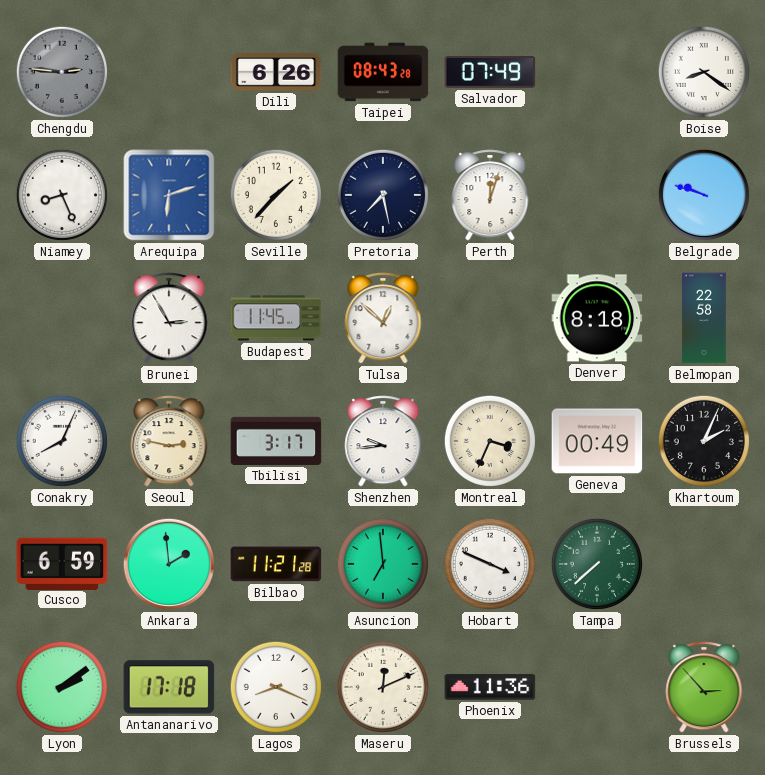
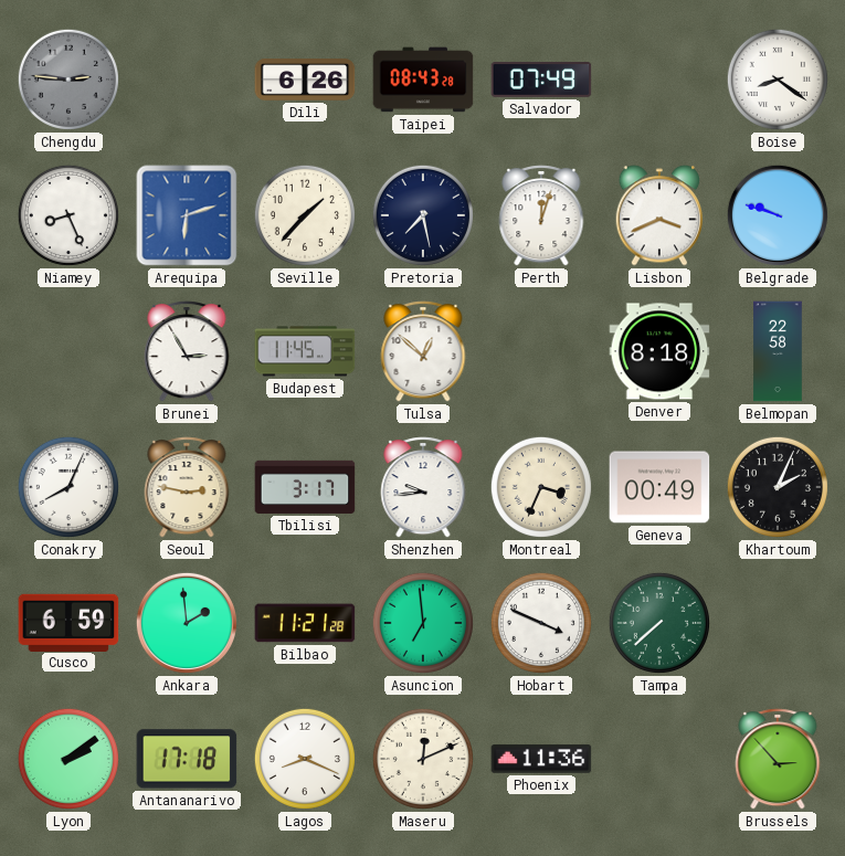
Lisbon: none -> 3:41
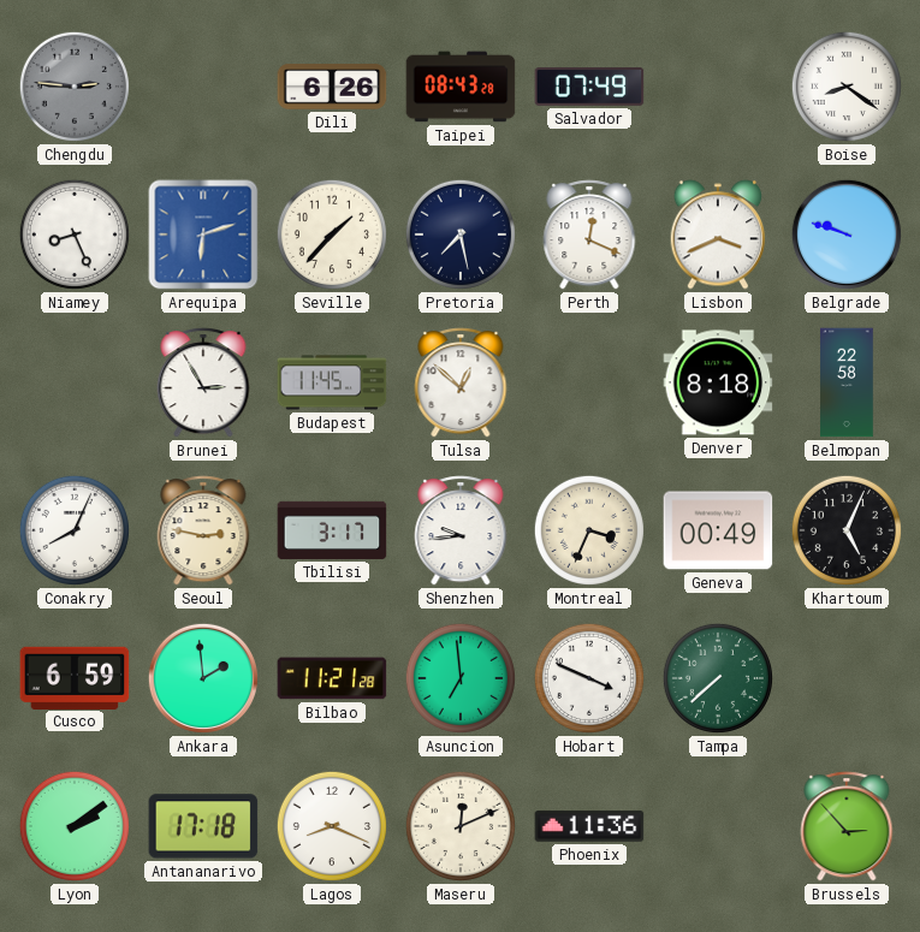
Perth: 12:03 -> 12:19
Khartoum: 2:04 -> 5:04
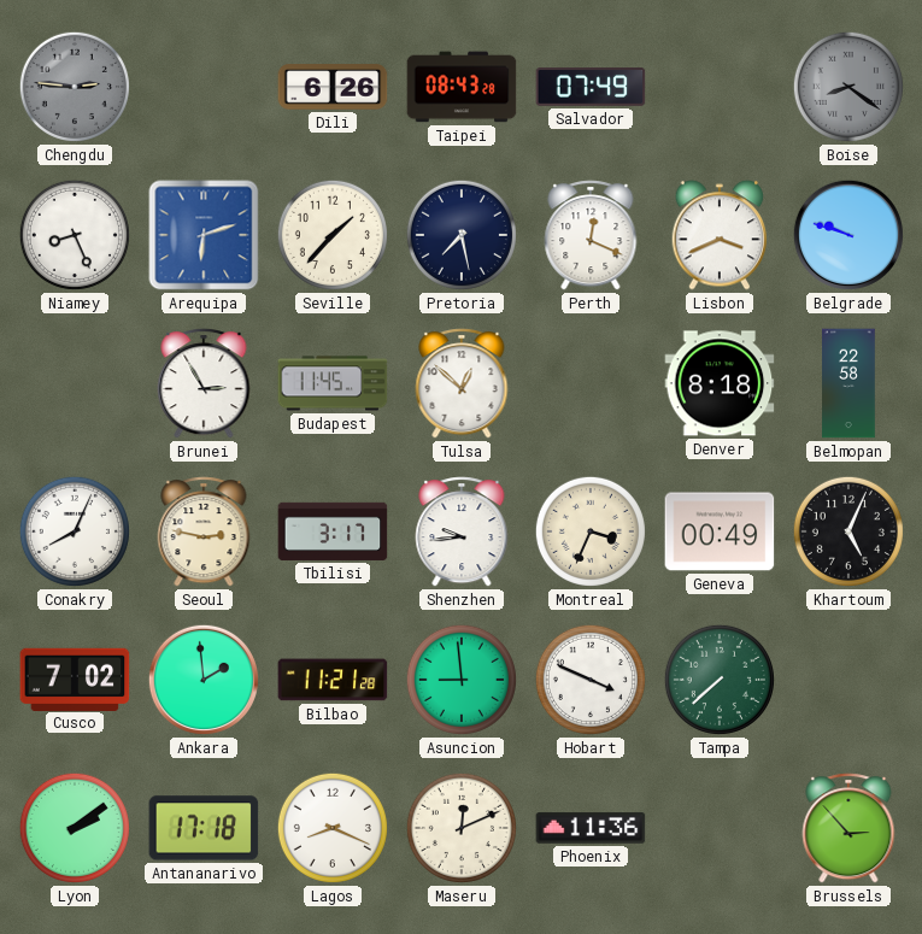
Boise dial: white -> grey
Cusco: 6:59 -> 7:02
Asuncion: 6:59 -> 8:59
